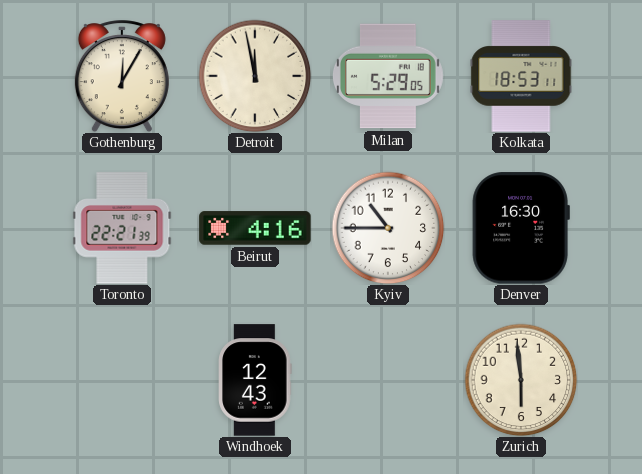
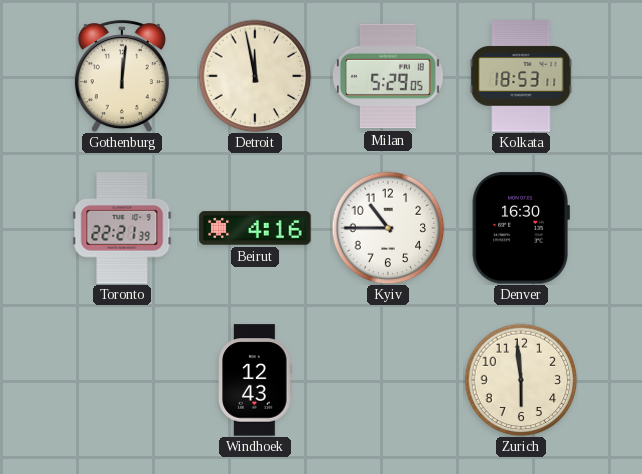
Gothenburg: 12:05 -> 12:01
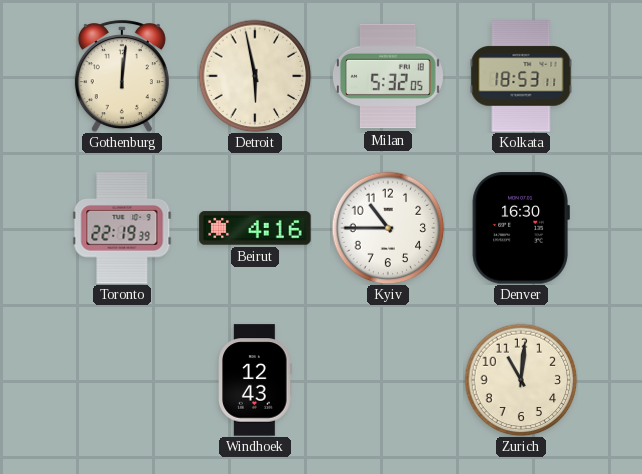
Detroit: 11:58 -> 5:58
Milan: 5:29 -> 5:32
Toronto: 22:21 -> 22:19
Zurich: 5:59 -> 11:01
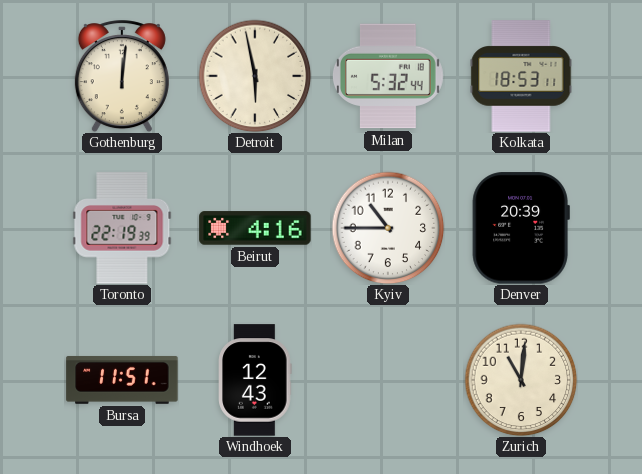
Milan: 5:32:05 -> 5:32:44
Denver: 16:30 -> 20:39
Bursa: none -> 11:51
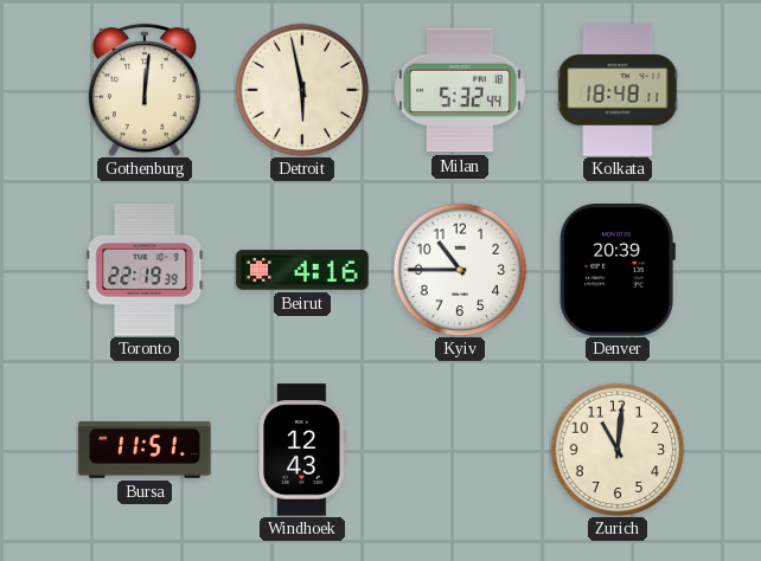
Kolkata: 18:53 -> 18:48
